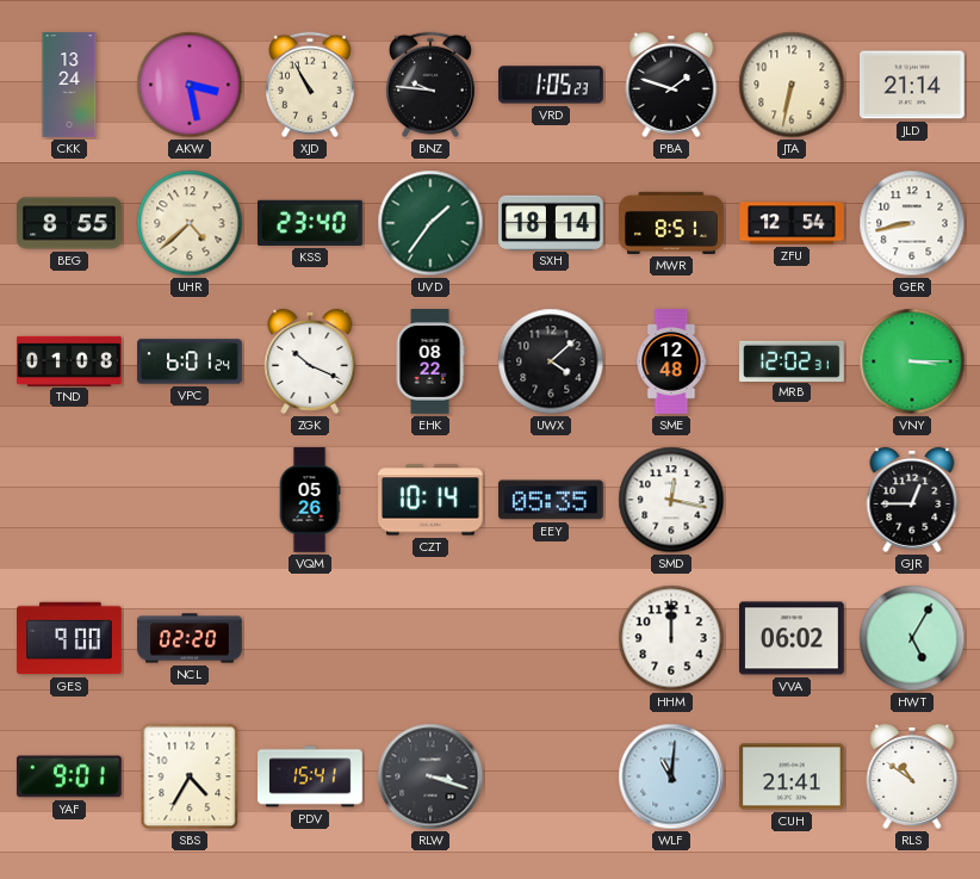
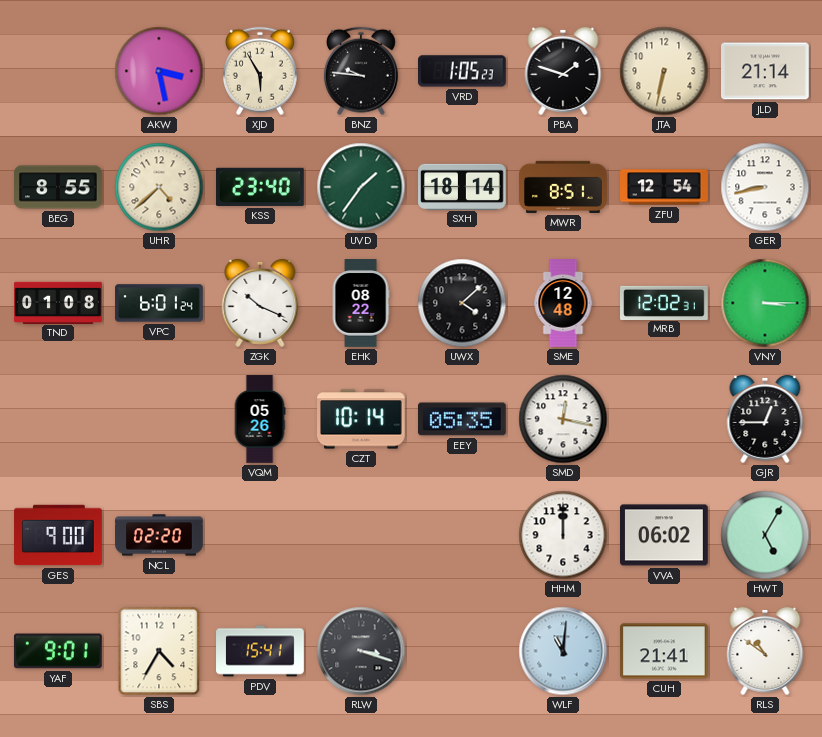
CKK: 13:24 -> none
XJD: 10:55 -> 5:55
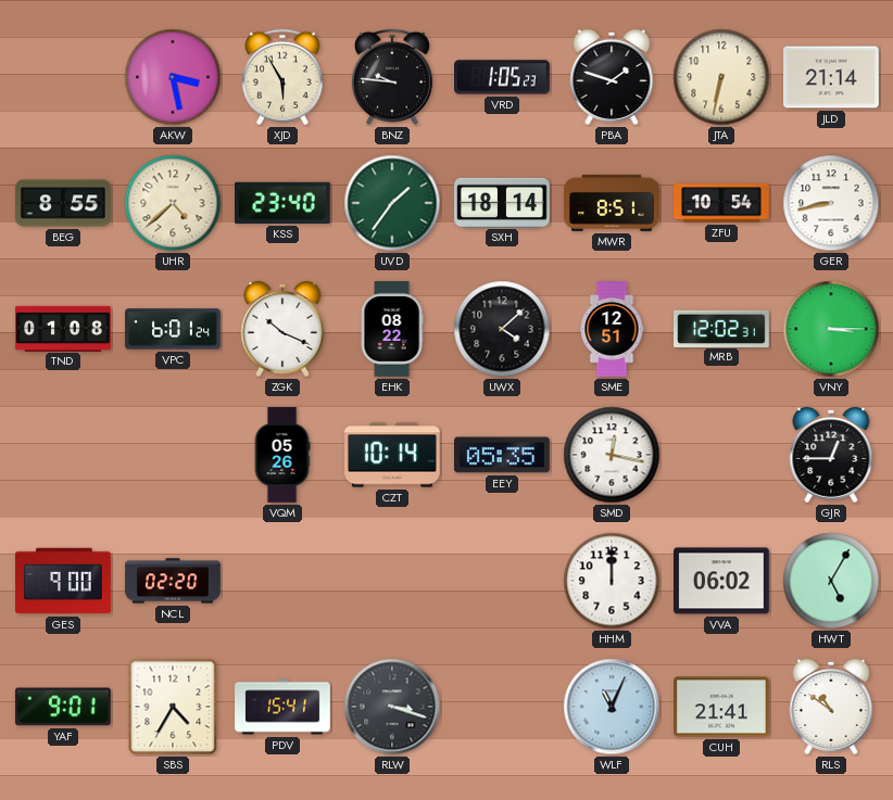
ZFU: 12:54 -> 10:54
SME: 12:48 -> 12:51
WLF: 11:01 -> 11:04
